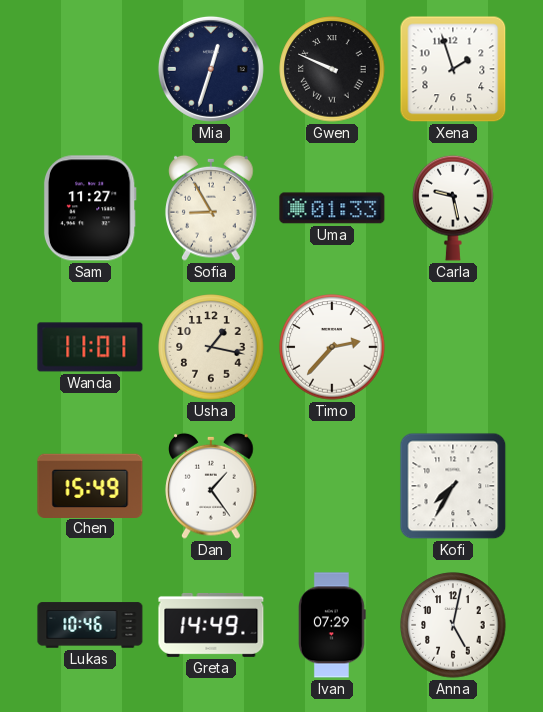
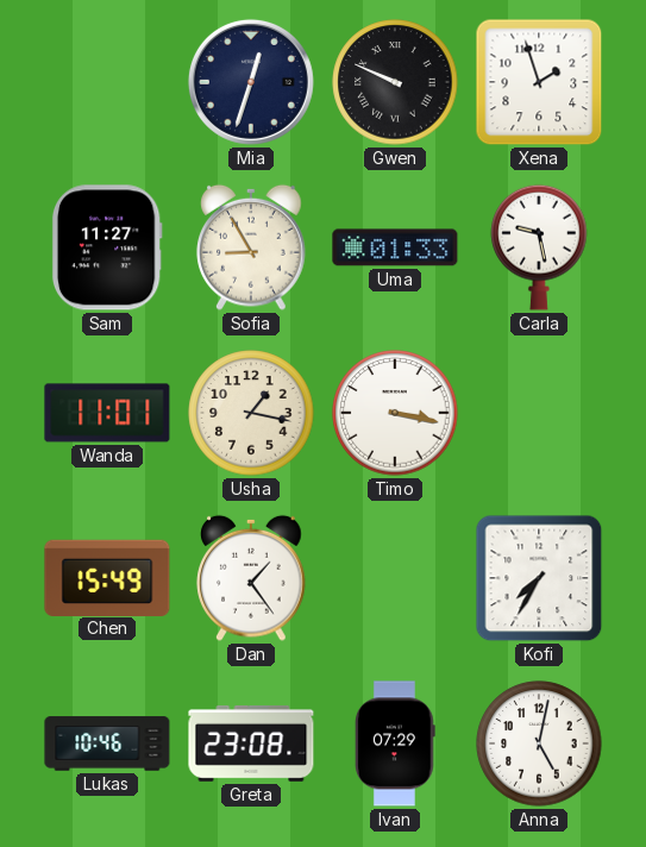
Timo: 2:37 -> 3:17
Greta: 14:49 -> 23:08
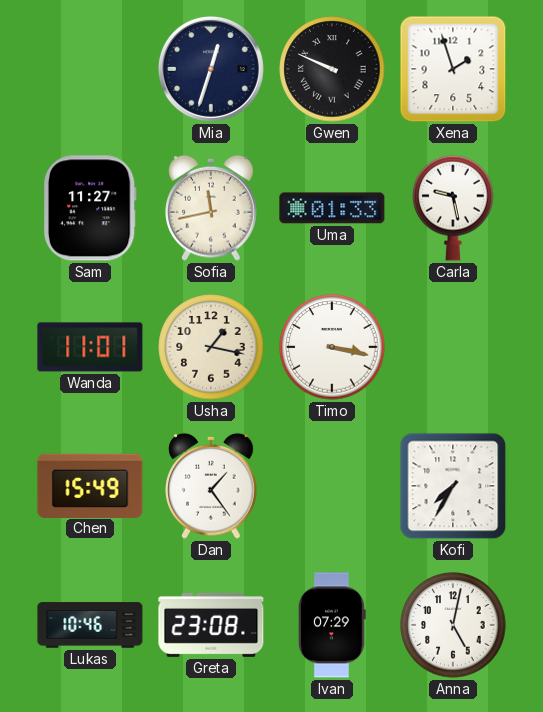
Sofia: 8:55 -> 11:43
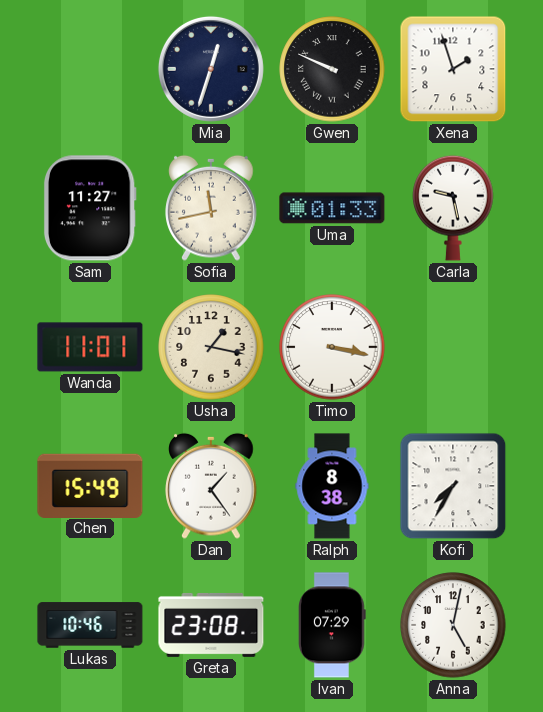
Ralph: none -> 8:38
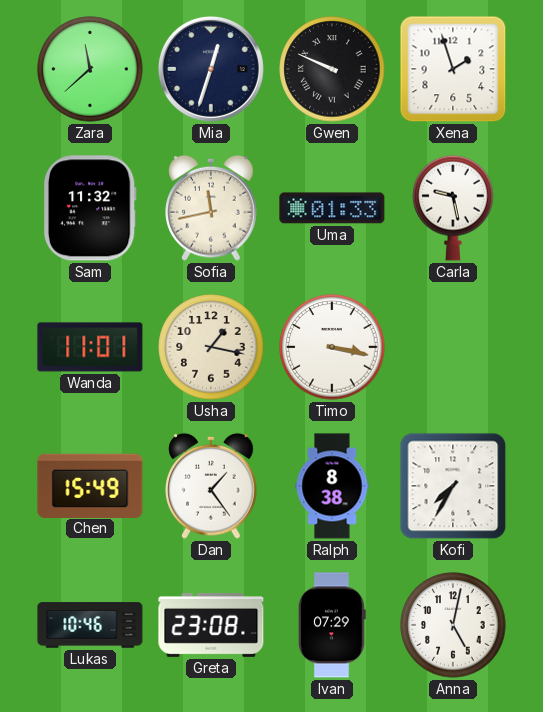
Zara: none -> 11:38
Sam: 11:27 -> 11:32
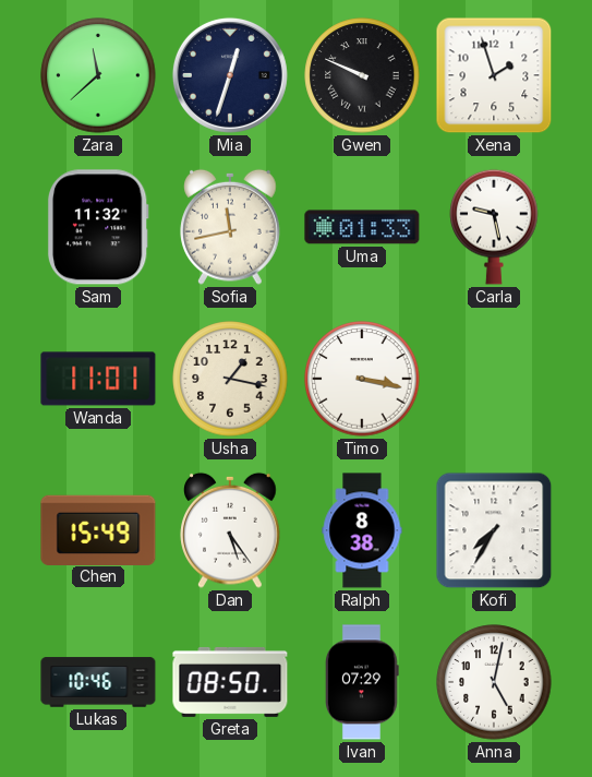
Dan: 1:24 -> 5:24
Greta: 23:08 -> 08:50
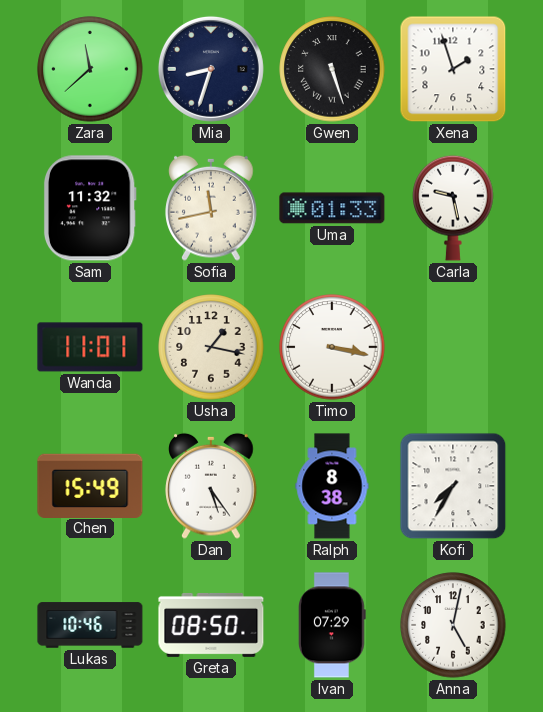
Mia: 12:33 -> 8:33
Gwen: 9:49 -> 5:27
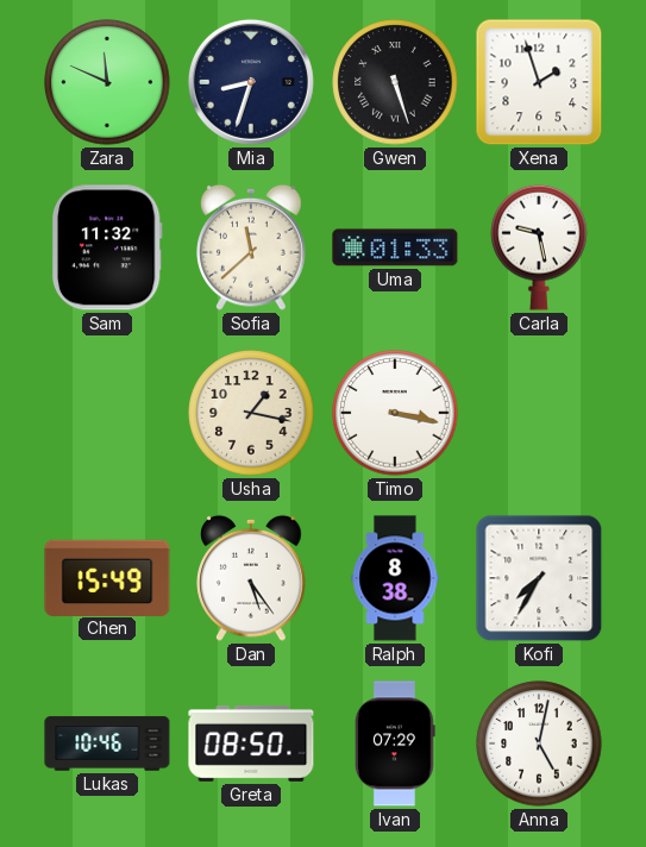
Zara: 11:38 -> 11:49
Sofia: 11:43 -> 11:38
Wanda: 11:01 -> none
